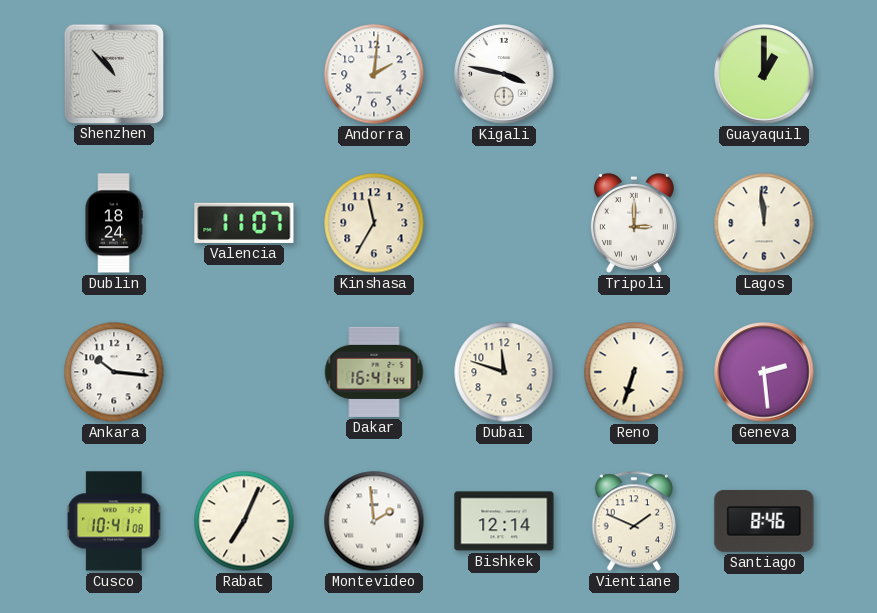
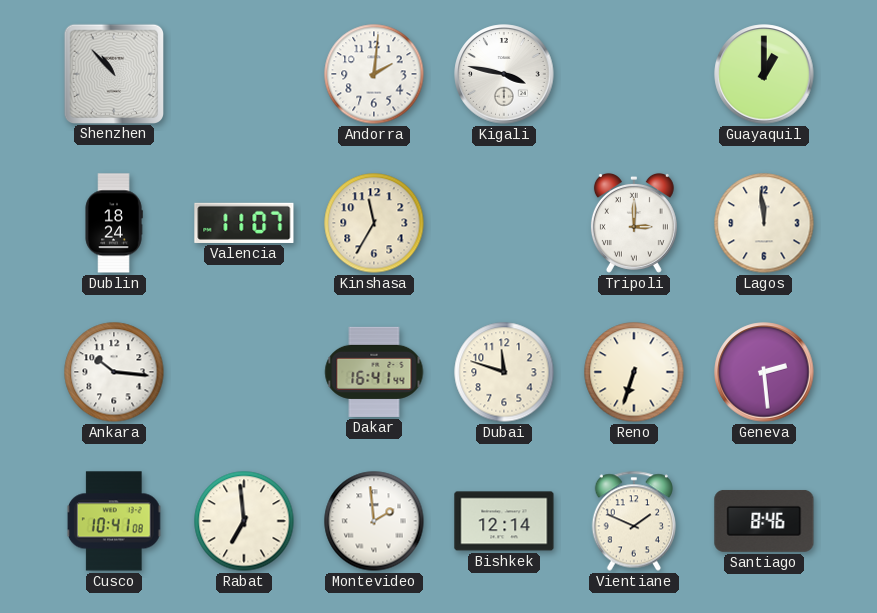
Rabat: 7:04 -> 6:59
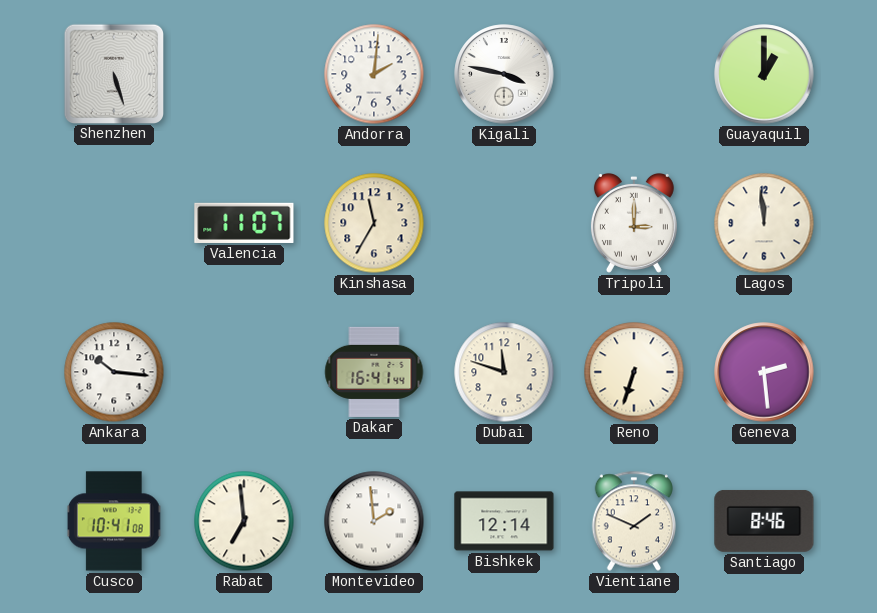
Shenzhen: 10:53 -> 5:27
Dublin: 18:24 -> none
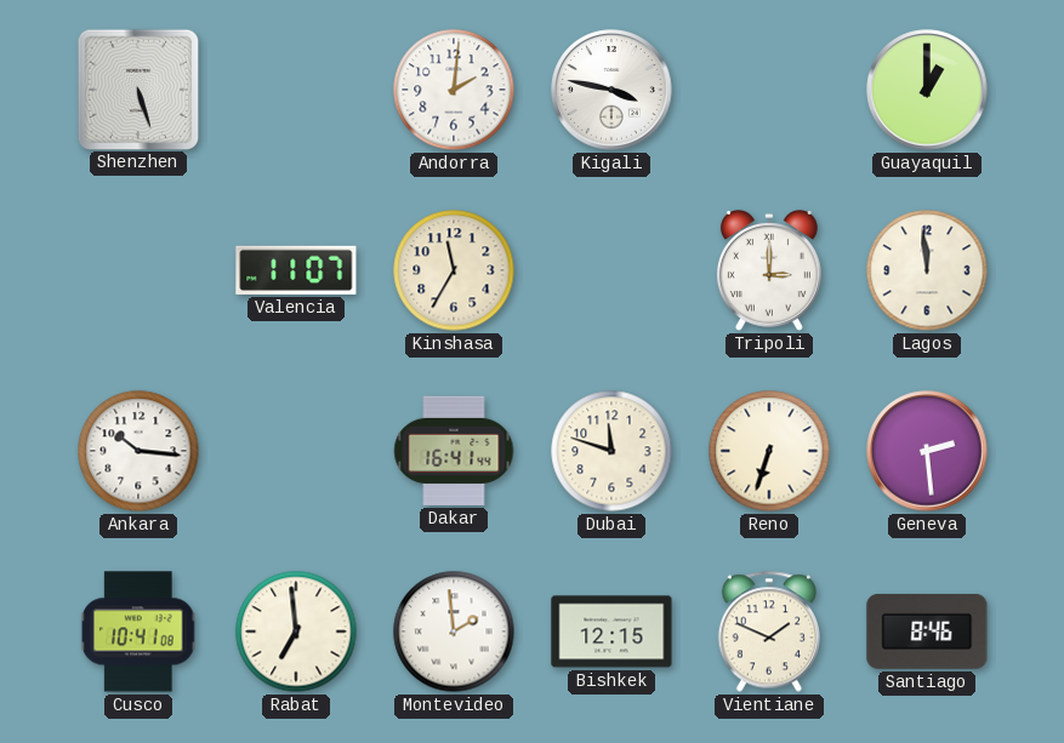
Bishkek: 12:14 -> 12:15
